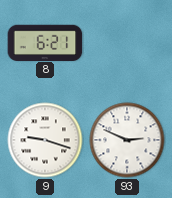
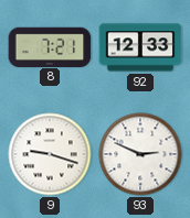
8: 6:21 -> 7:21
92: none -> 12:33
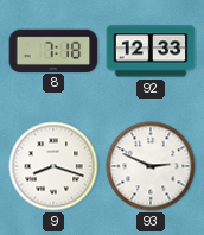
8: 7:21 -> 7:18
9: 9:18 -> 8:18
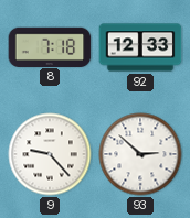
9: 8:18 -> 9:23
93: 2:49 -> 2:52
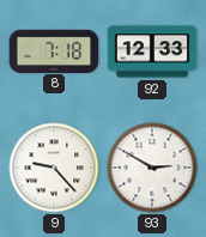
93: 2:52 -> 2:50
